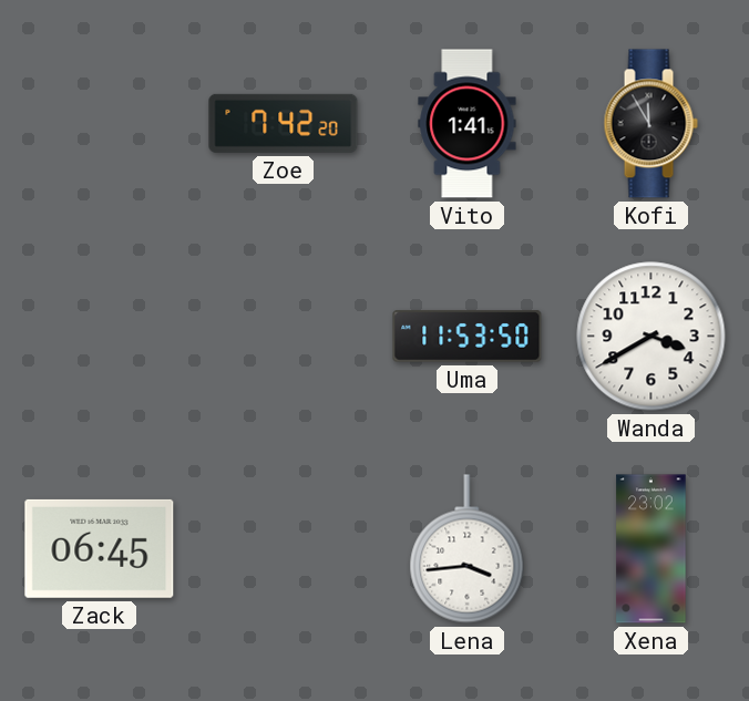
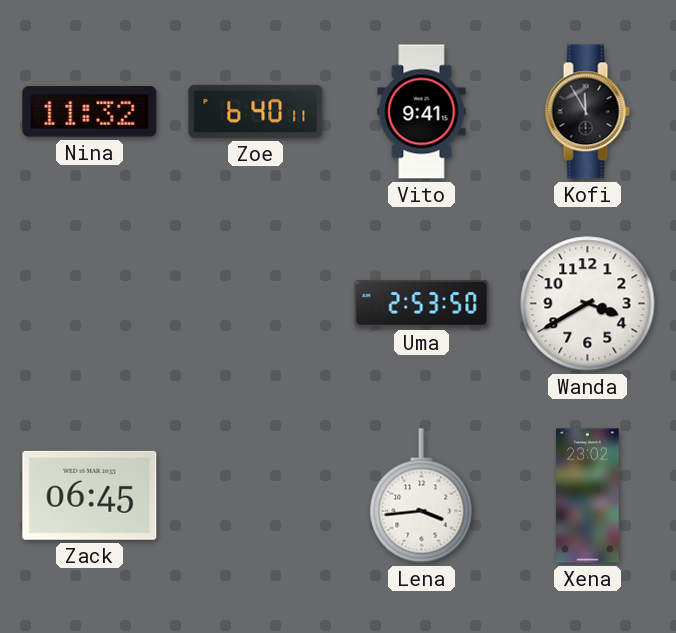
Nina: none -> 11:32
Zoe: 7:42 -> 6:40
Vito: 1:41 -> 9:41
Uma: 11:53 -> 2:53
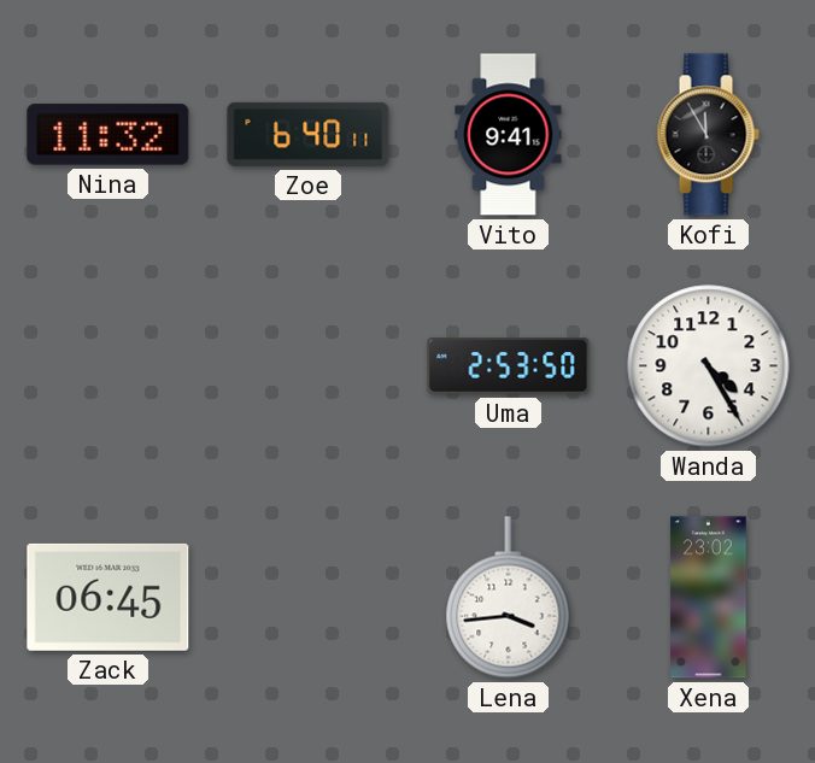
Wanda: 3:40 -> 4:25
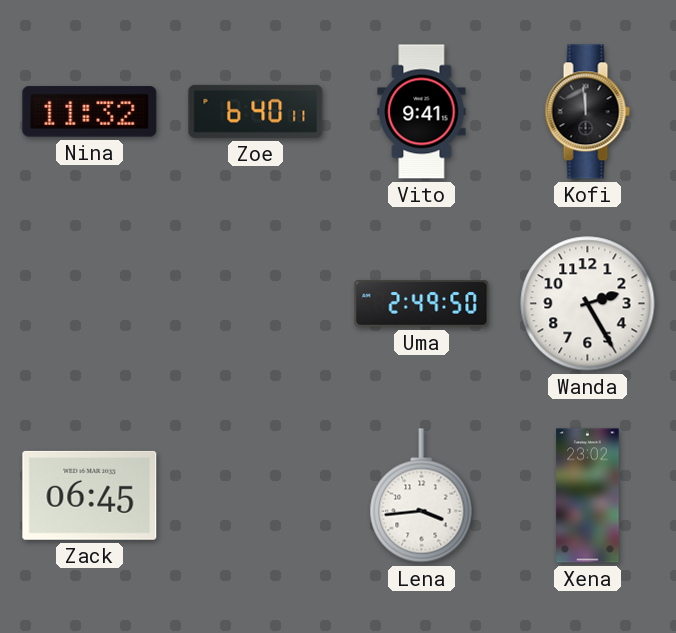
Kofi: 11:55 -> 11:59
Uma: 2:53 -> 2:49
Wanda: 4:25 -> 2:25
